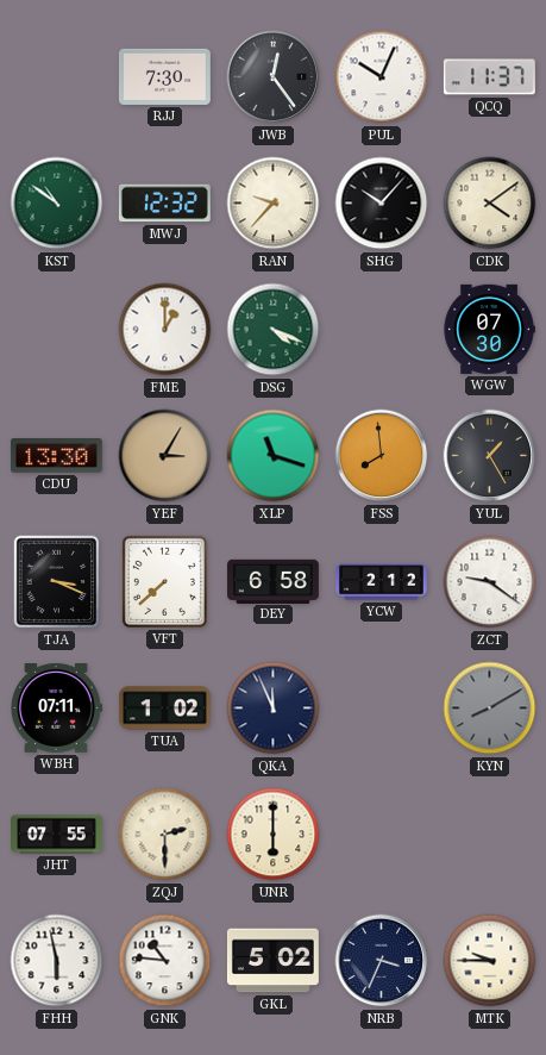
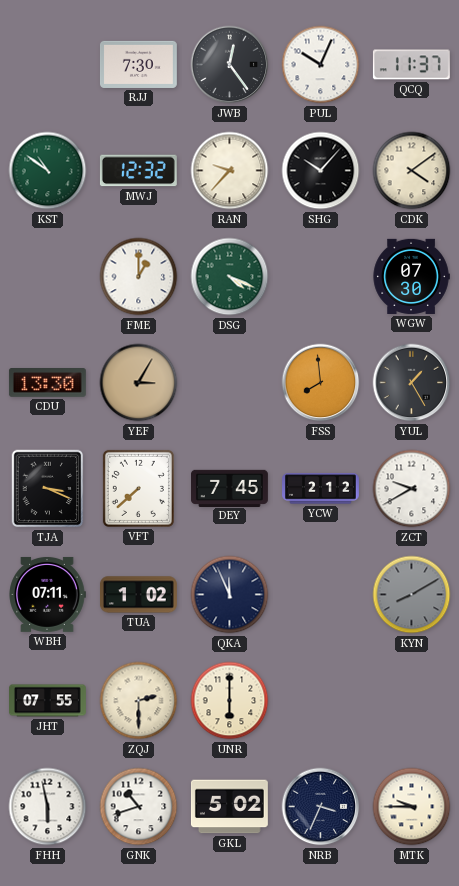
XLP: 11:18 -> none
DEY: 6:58 -> 7:45
ZCT: 9:21 -> 9:40
GNK: 10:46 -> 10:42
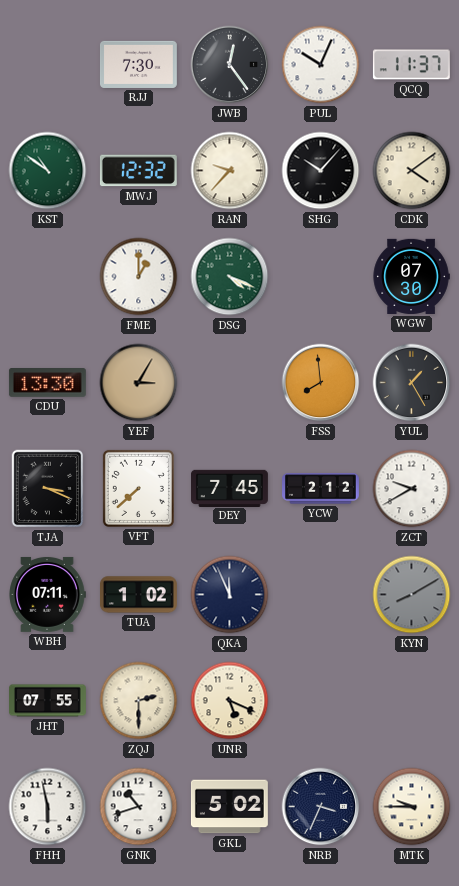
UNR: 6:00 -> 5:19
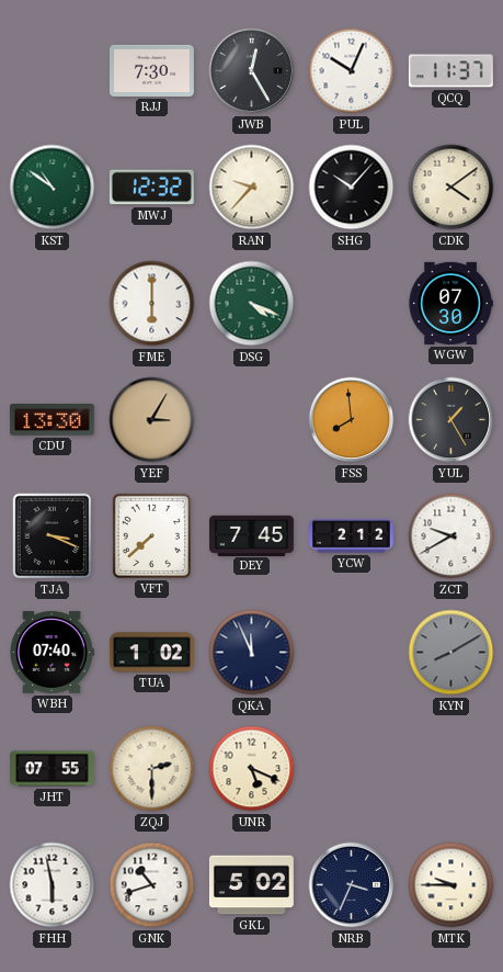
JWB: 12:24 -> 12:25
FME: 1:00 -> 6:00
WBH: 07:11 -> 07:40
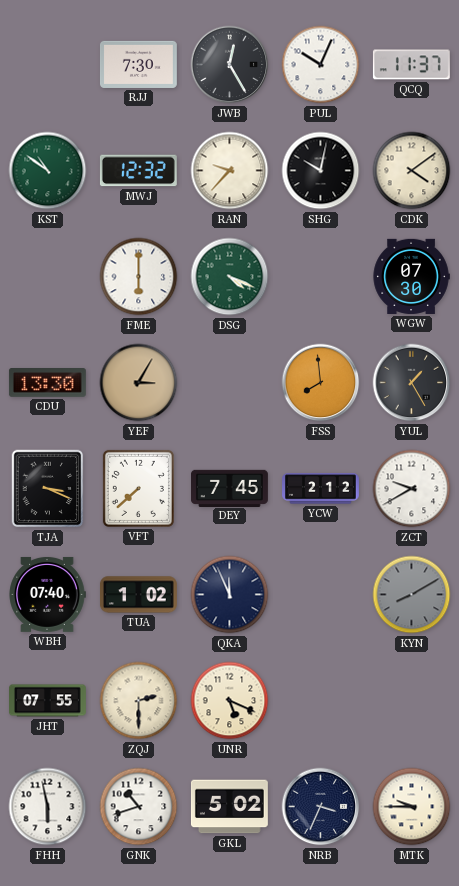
SHG: 10:07 -> 10:02
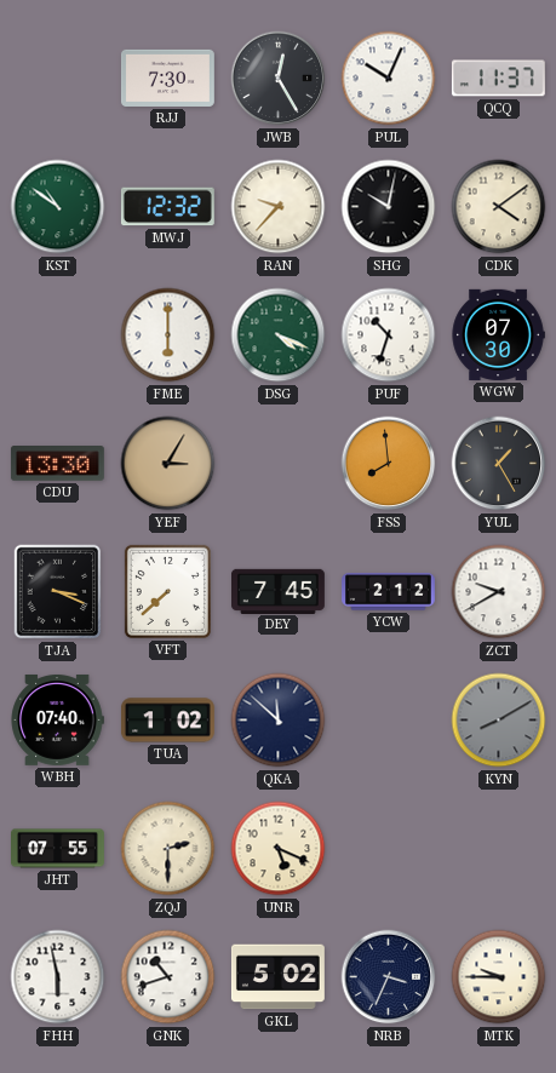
PUF: none -> 10:33
QKA: 11:56 -> 11:52
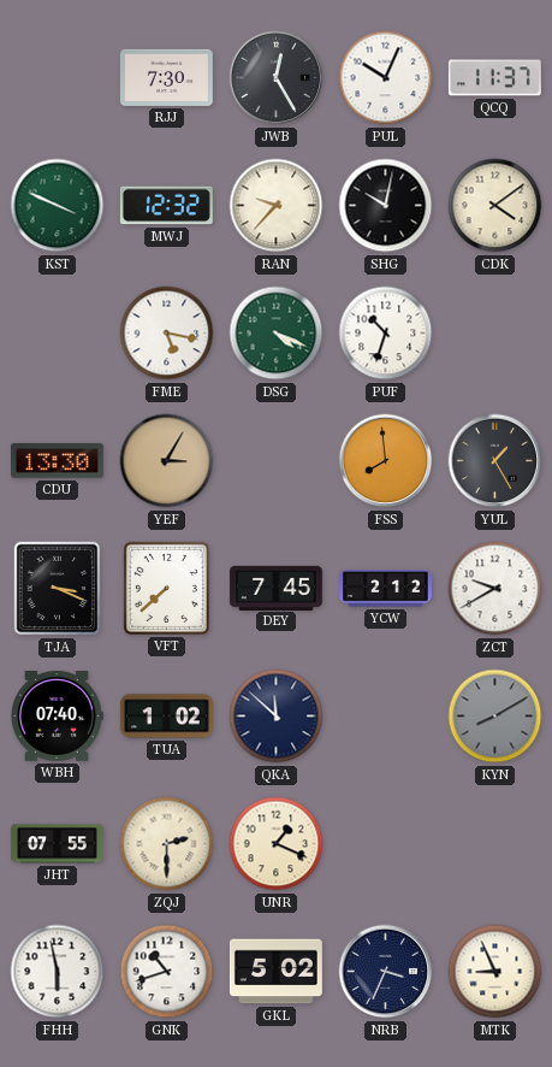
KST: 10:51 -> 3:49
FME: 6:00 -> 5:17
WGW: 07:30 -> none
UNR: 5:19 -> 1:19
MTK: 9:45 -> 8:56
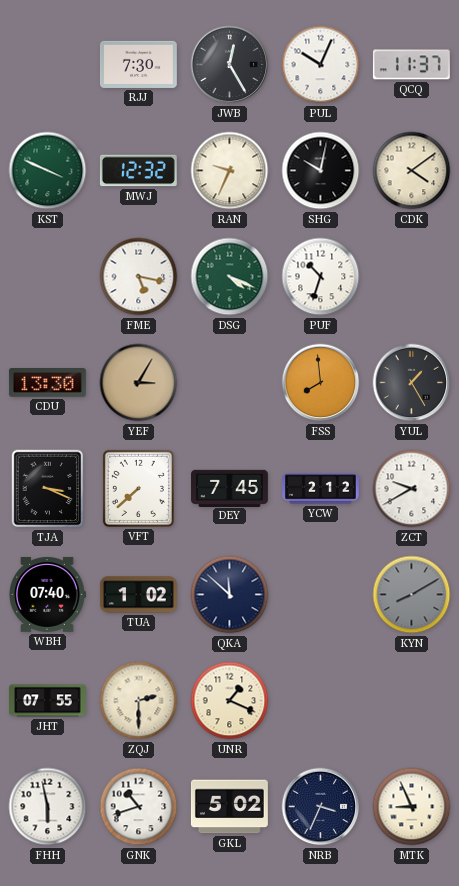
RAN: 9:37 -> 9:34
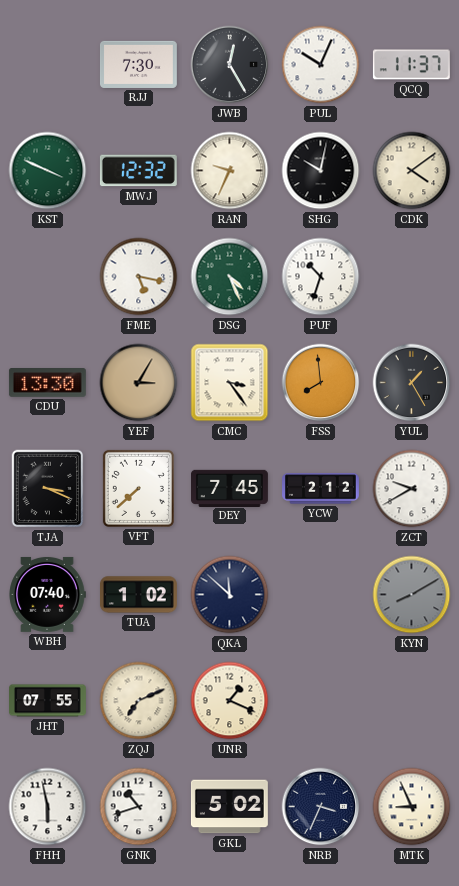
DSG: 4:19 -> 4:26
CMC: none -> 3:24
ZQJ: 2:30 -> 7:11
